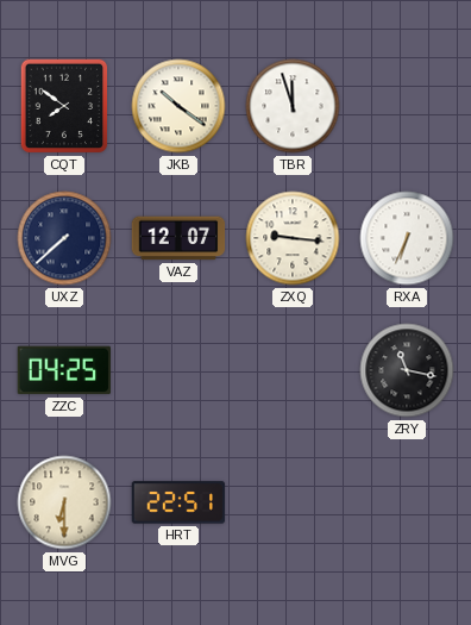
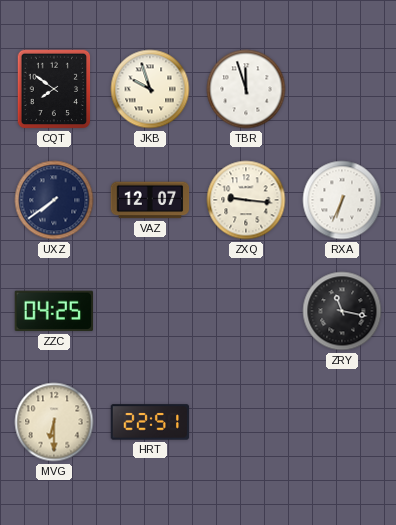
JKB: 10:21 -> 9:57
UXZ: 7:38 -> 7:39
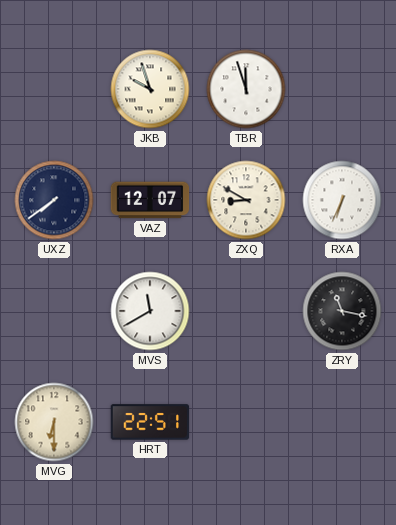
CQT: 7:51 -> none
ZXQ: 9:16 -> 8:50
ZZC: 04:25 -> none
MVS: none -> 11:40
